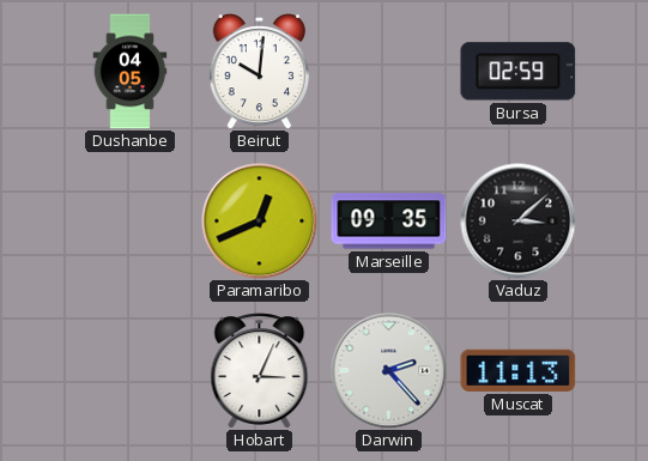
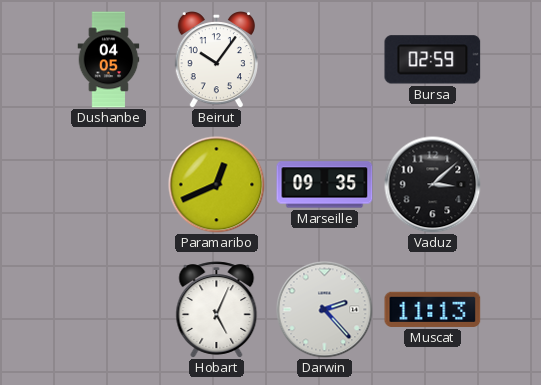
Beirut: 10:01 -> 10:06
Hobart: 3:04 -> 5:04
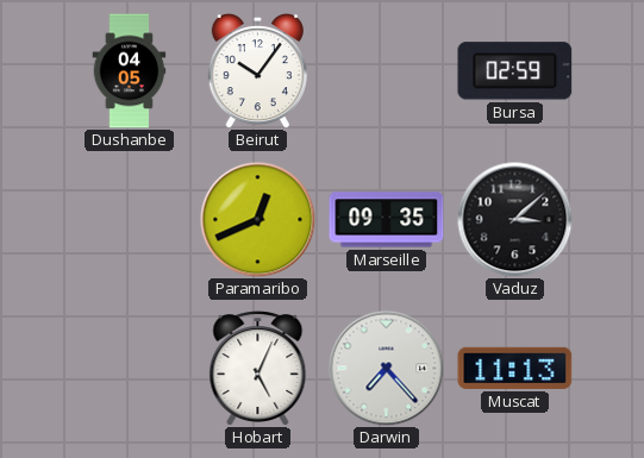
Darwin: 2:23 -> 7:23
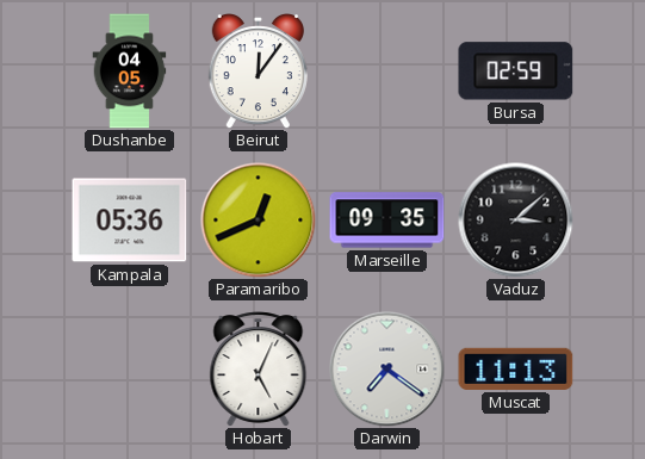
Beirut: 10:06 -> 12:06
Kampala: none -> 05:36
Darwin: 7:23 -> 7:21
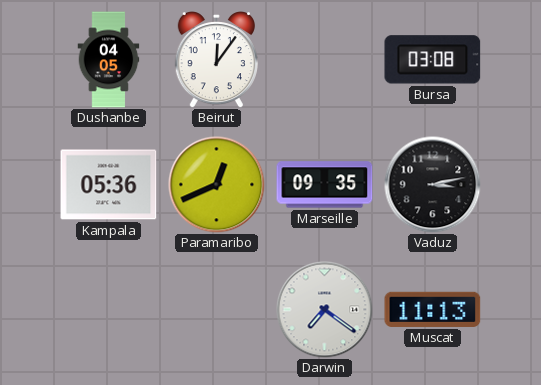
Bursa: 02:59 -> 03:08
Vaduz: 3:08 -> 3:13
Hobart: 5:04 -> none
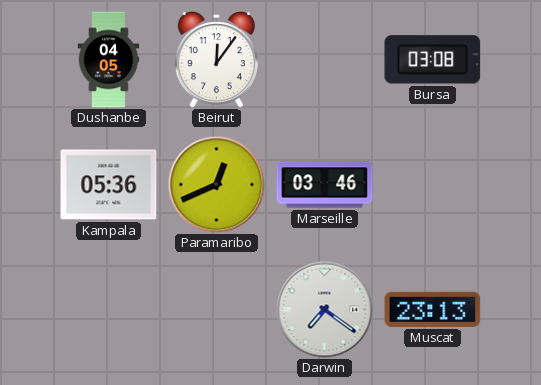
Marseille: 09:35 -> 03:46
Vaduz: 3:13 -> none
Muscat: 11:13 -> 23:13
